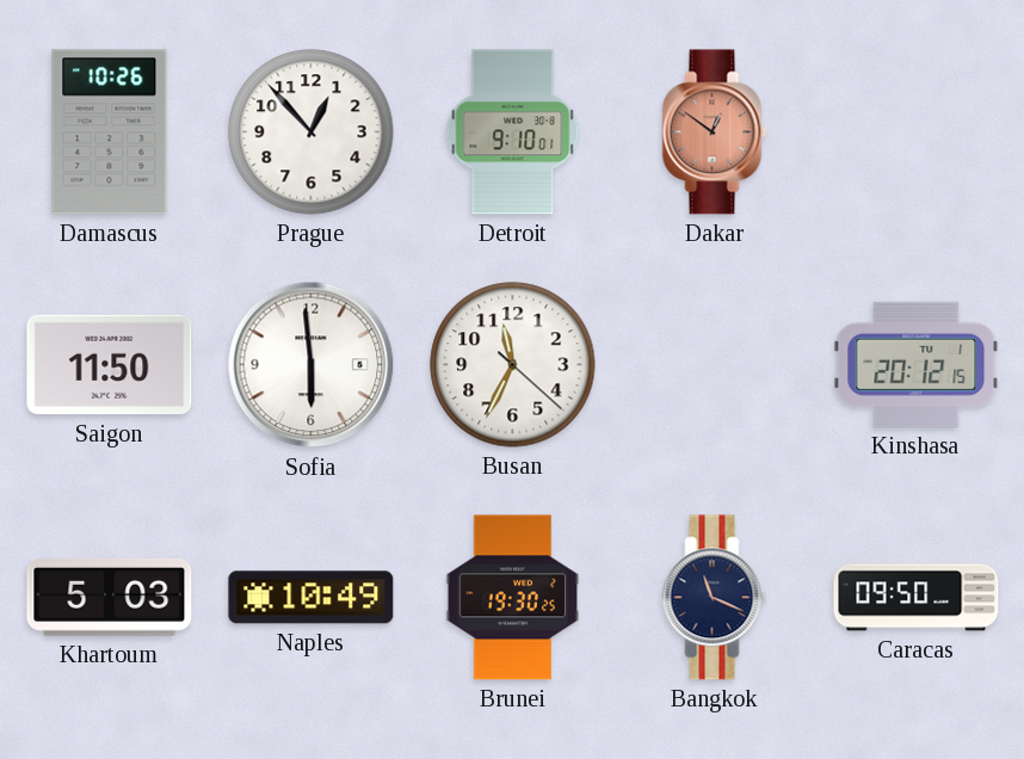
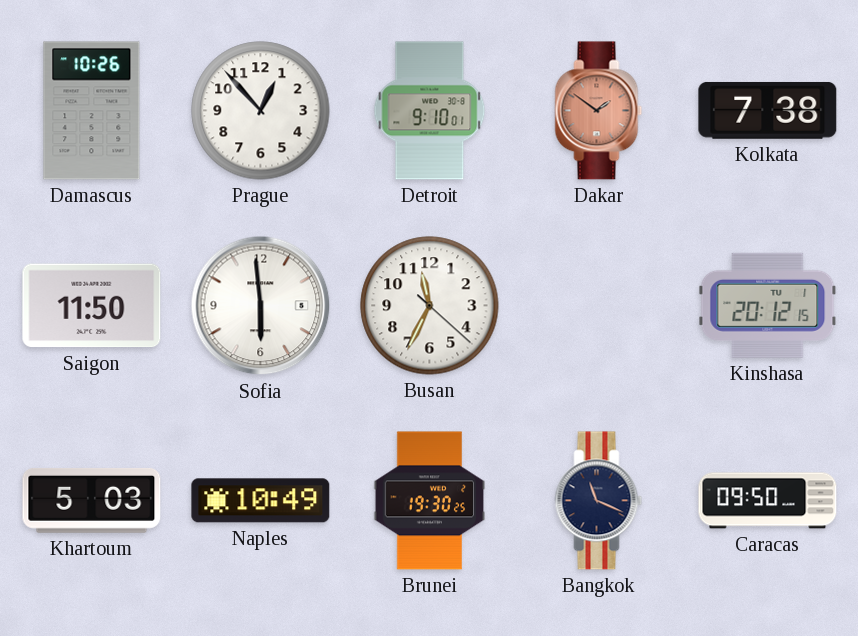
Dakar: 12:51 -> 1:51
Kolkata: none -> 7:38
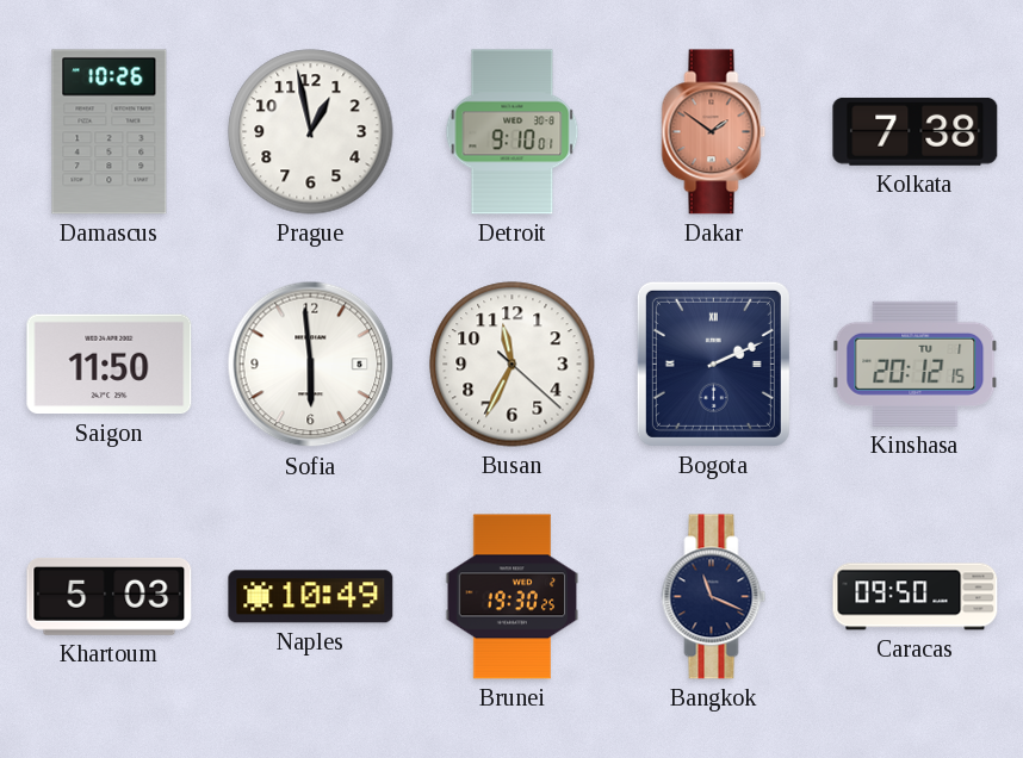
Prague: 12:53 -> 12:58
Bogota: none -> 2:11
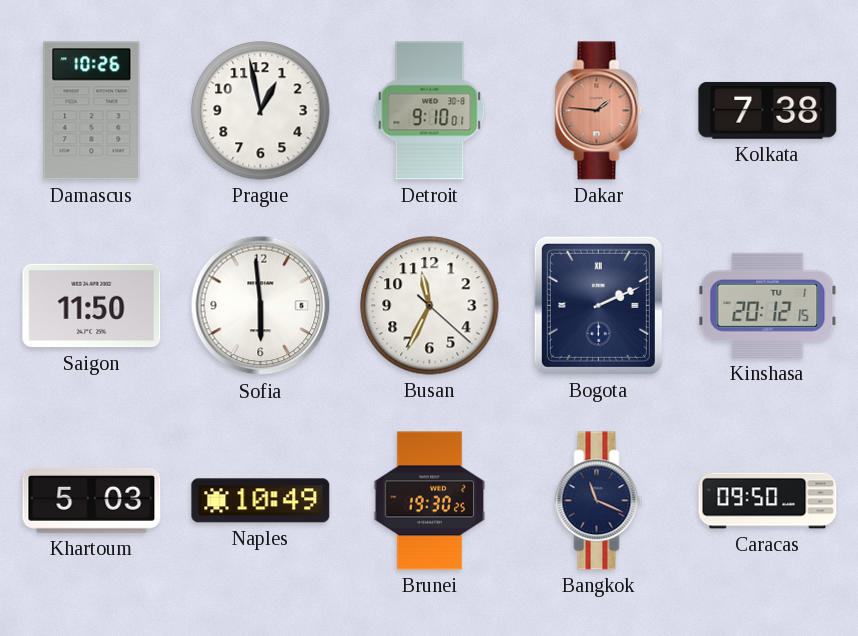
Dakar: 1:51 -> 1:46
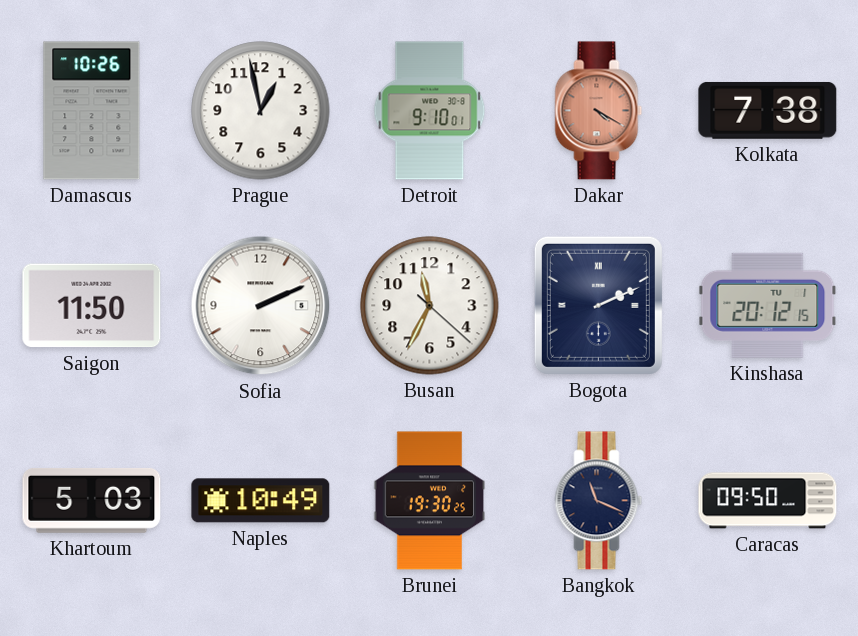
Dakar: 1:46 -> 4:20
Sofia: 5:59 -> 2:11
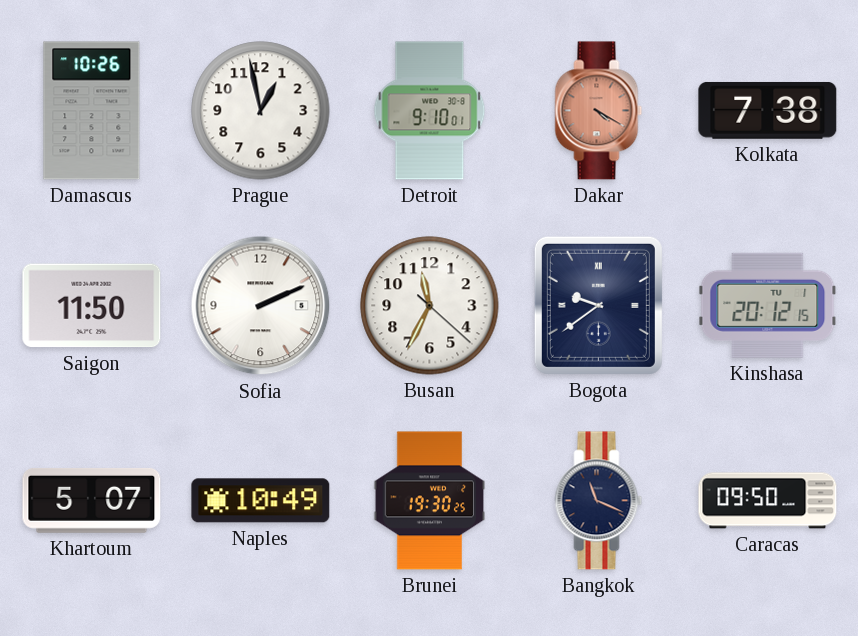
Bogota: 2:11 -> 9:39
Khartoum: 5:03 -> 5:07
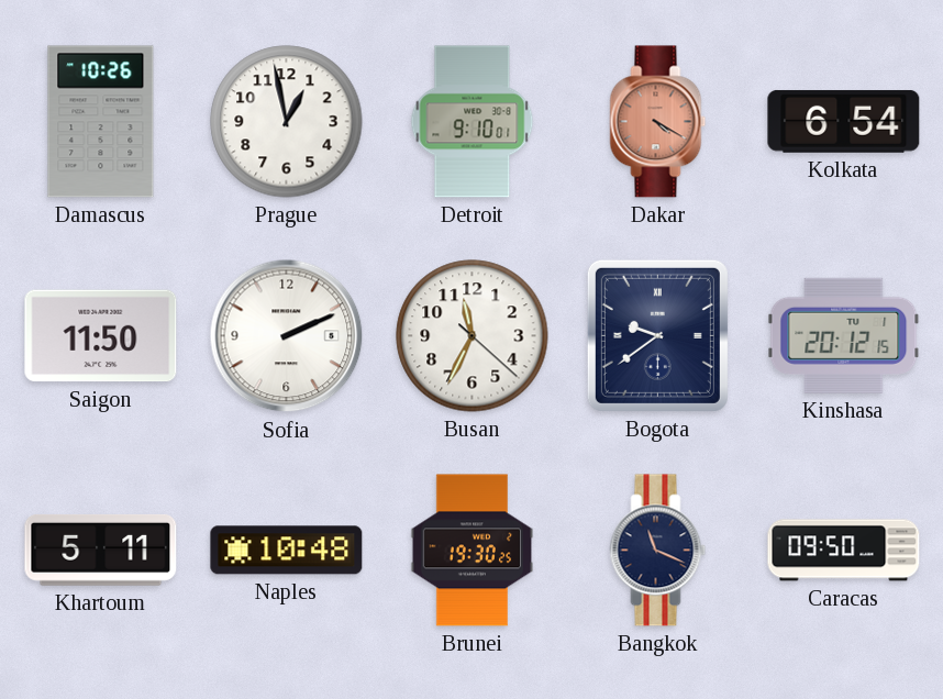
Kolkata: 7:38 -> 6:54
Khartoum: 5:07 -> 5:11
Naples: 10:49 -> 10:48
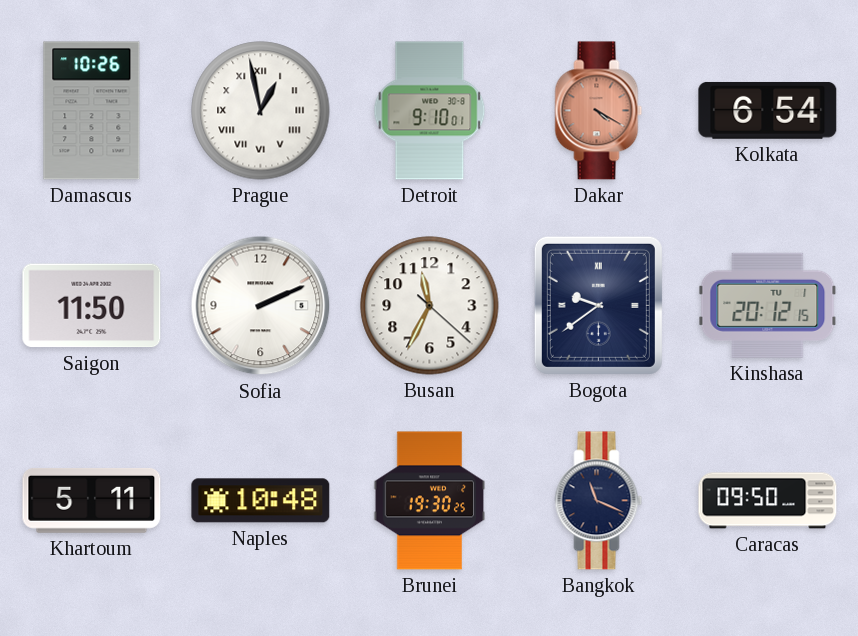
Prague numerals: Arabic -> Roman
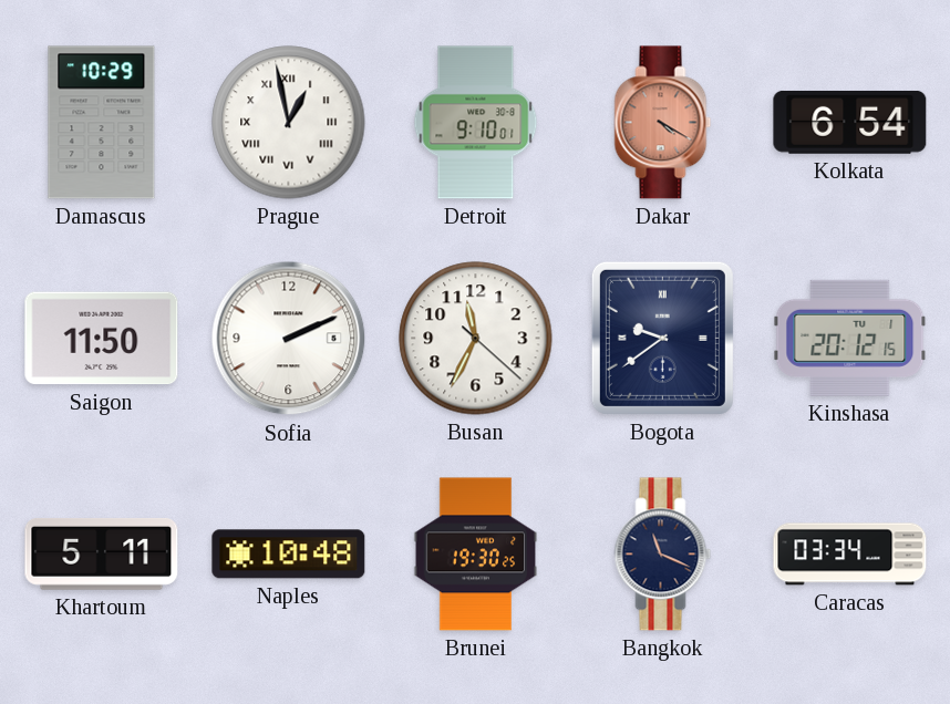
Damascus: 10:26 -> 10:29
Caracas: 09:50 -> 03:34
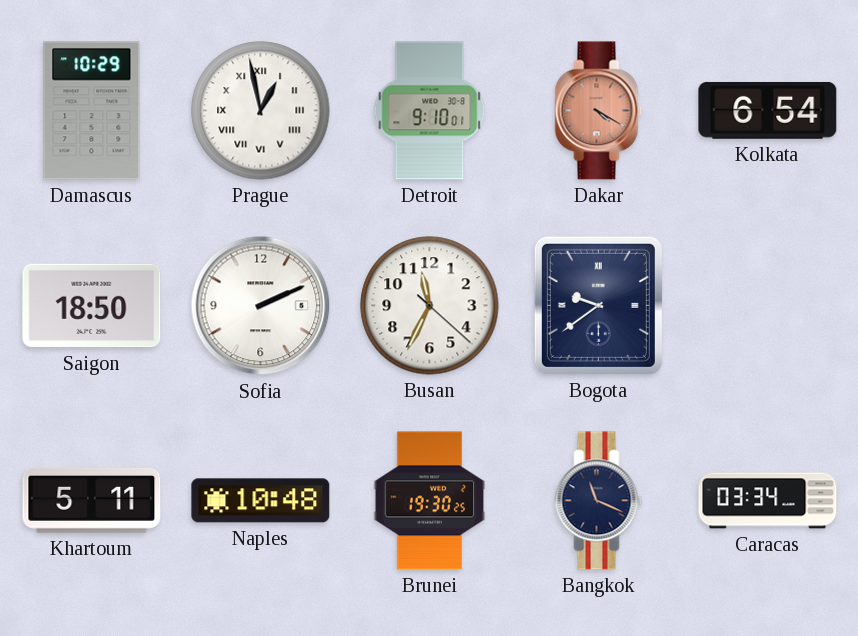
Saigon: 11:50 -> 18:50
Kinshasa: 20:12 -> none
